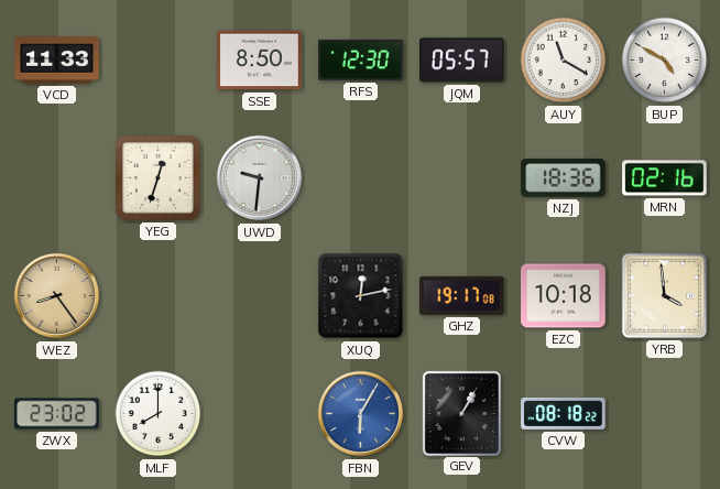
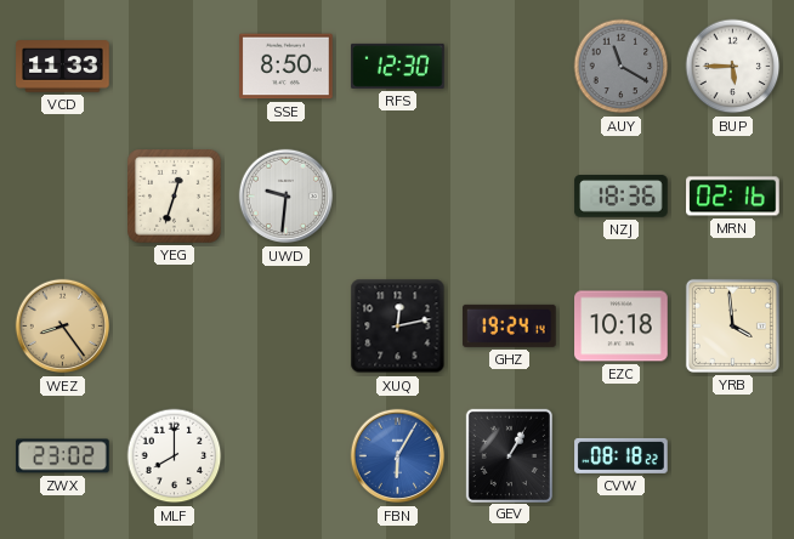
JQM: 05:57 -> none
AUY dial: white -> grey
BUP: 4:50 -> 5:45
GHZ: 19:17 -> 19:24
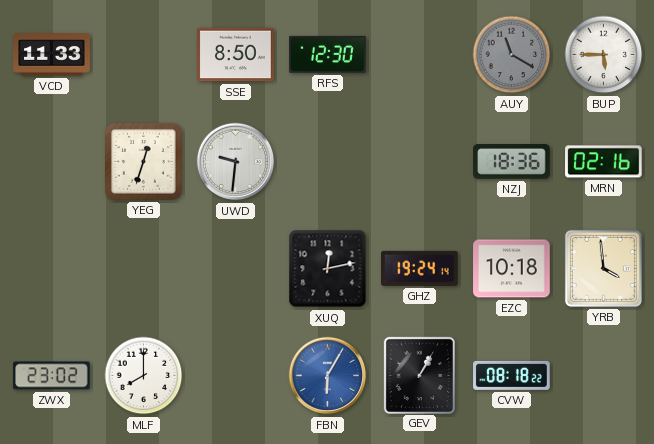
WEZ: 8:24 -> none
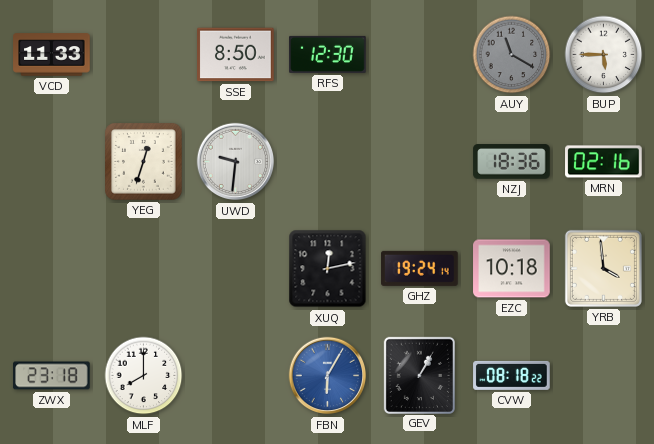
ZWX: 23:02 -> 23:18
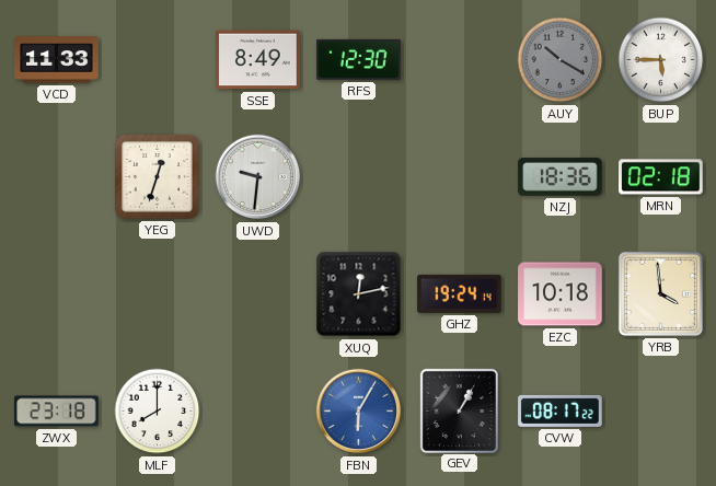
SSE: 8:50 -> 8:49
AUY: 11:20 -> 10:20
MRN: 02:16 -> 02:18
CVW: 08:18 -> 08:17
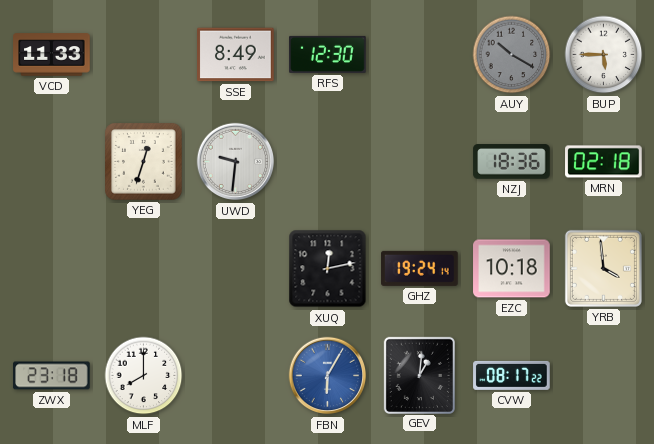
GEV: 1:05 -> 1:01
